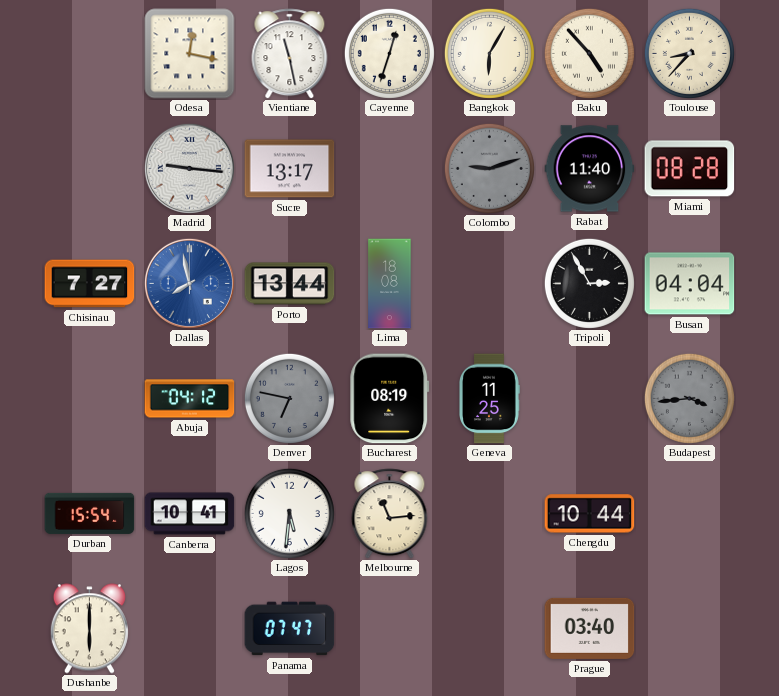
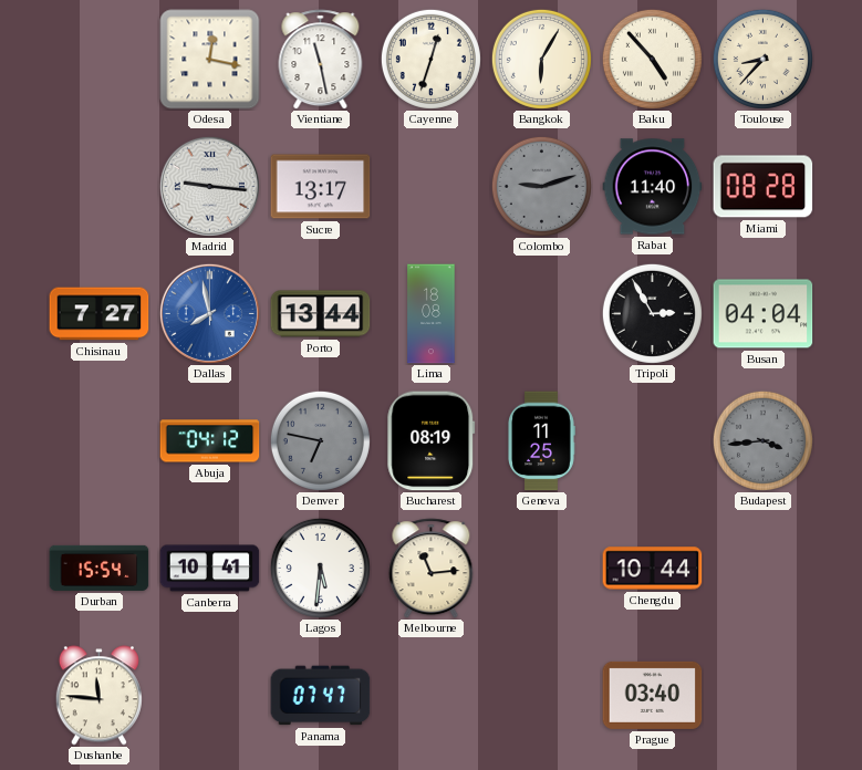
Dushanbe: 6:00 -> 11:46
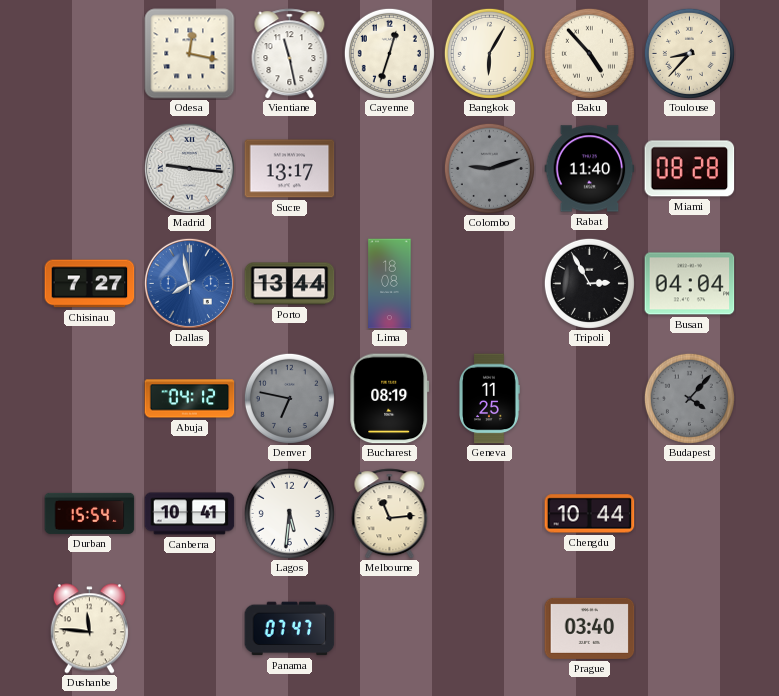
Budapest: 3:44 -> 4:07
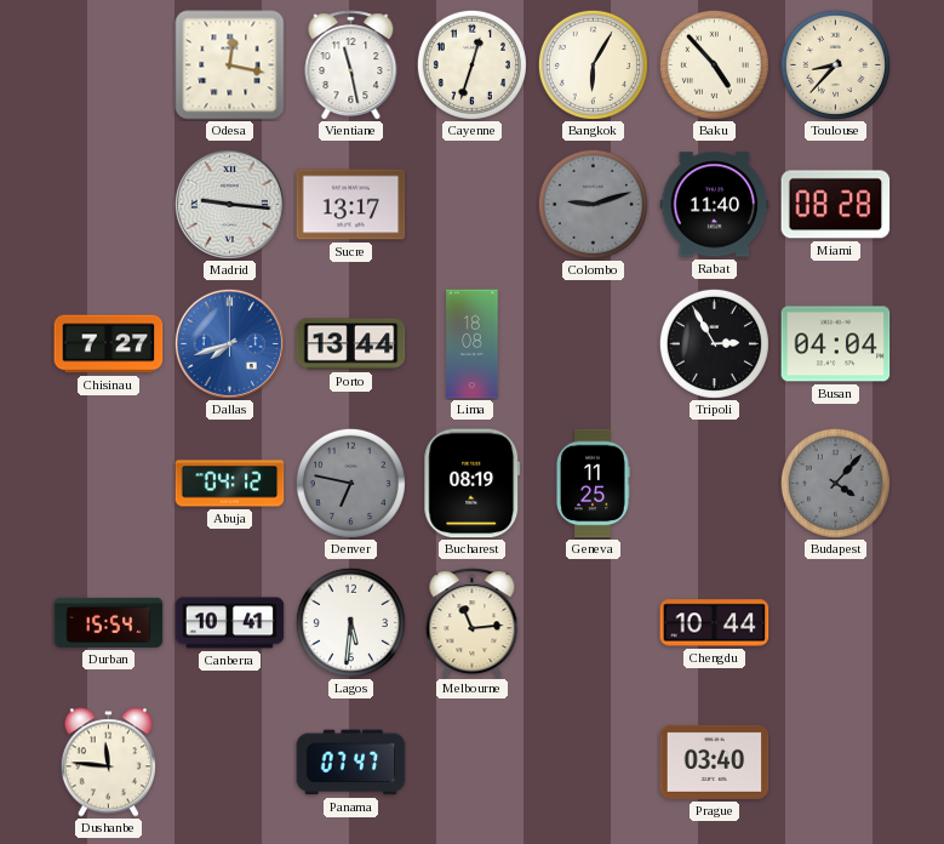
Dallas: 7:58 -> 7:42
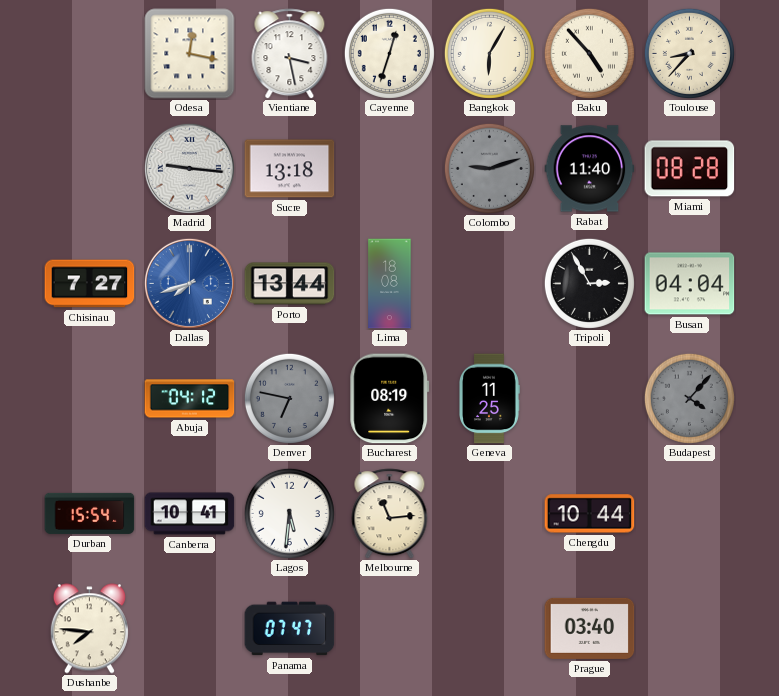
Vientiane: 11:28 -> 3:28
Sucre: 13:17 -> 13:18
Dushanbe: 11:46 -> 7:46
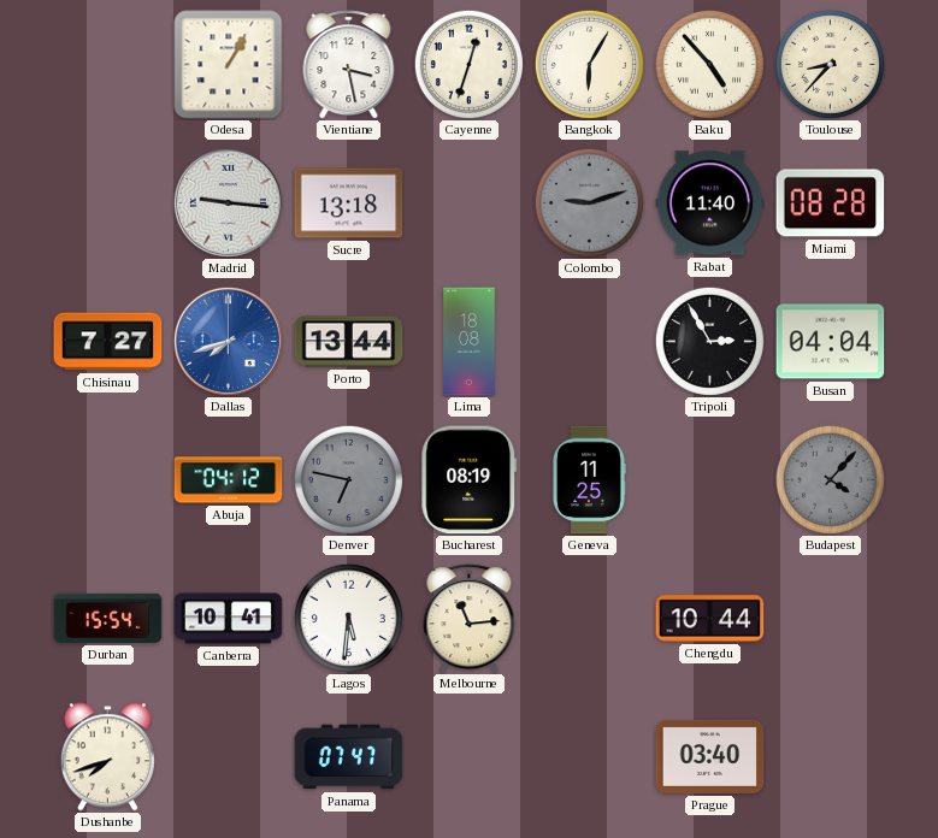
Odesa: 12:17 -> 1:05
Dushanbe: 7:46 -> 7:42
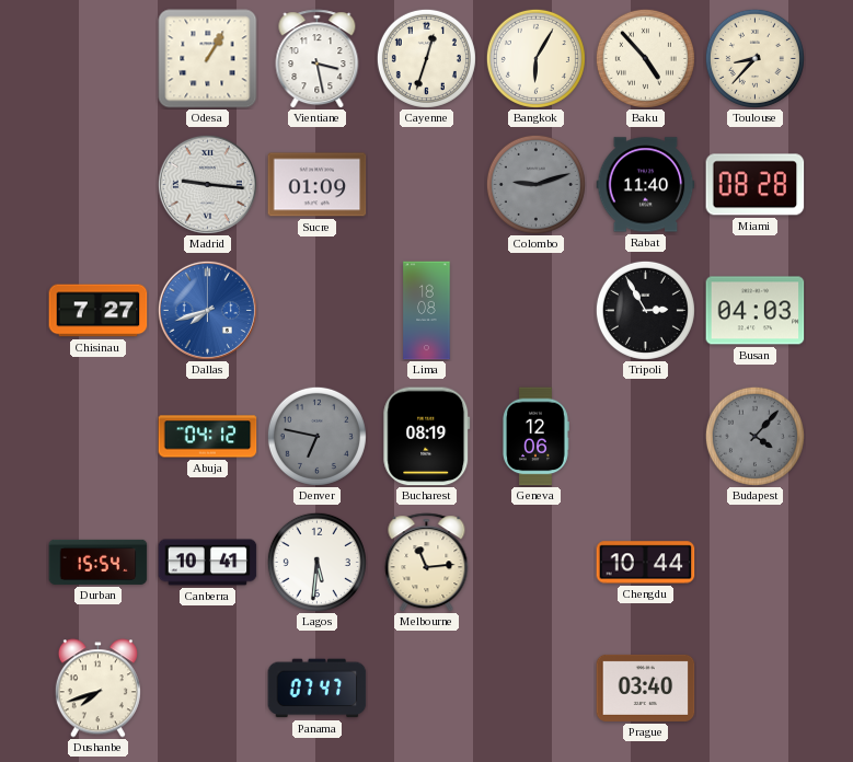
Sucre: 13:18 -> 01:09
Porto: 13:44 -> none
Busan: 04:04 -> 04:03
Geneva: 11:25 -> 12:06
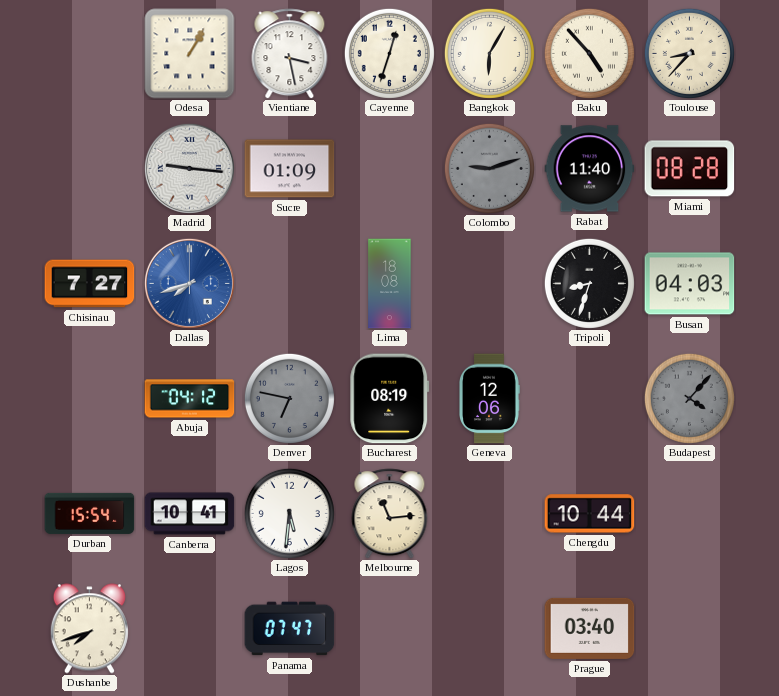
Tripoli: 2:55 -> 8:33
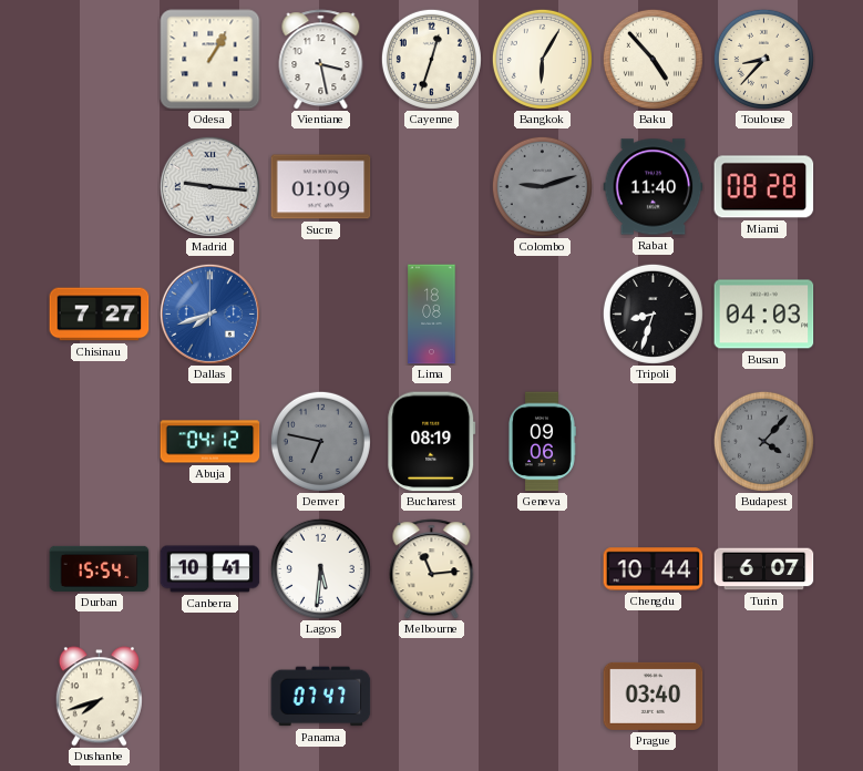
Geneva: 12:06 -> 09:06
Turin: none -> 6:07
